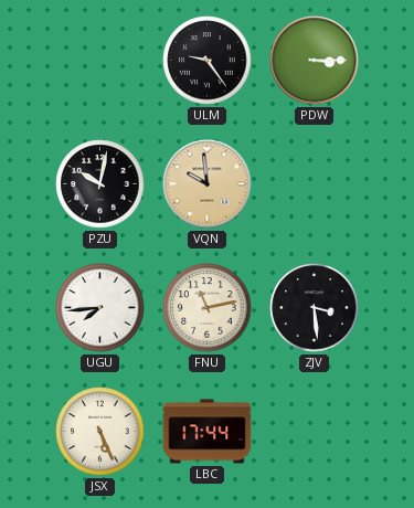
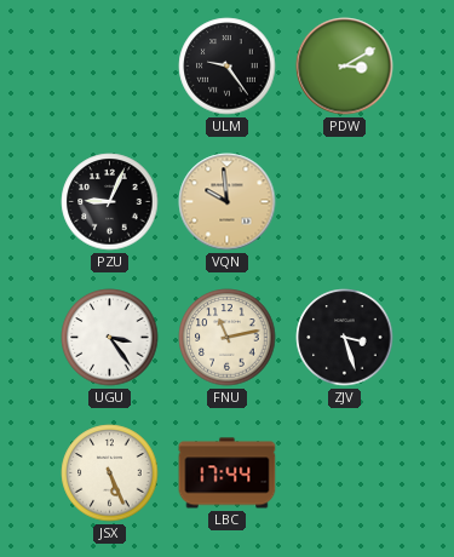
PDW: 3:15 -> 3:10
PZU: 10:02 -> 9:04
UGU: 7:44 -> 3:24
ZJV: 3:29 -> 3:27
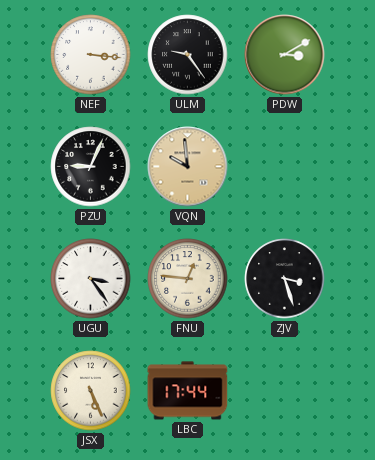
NEF: none -> 3:16
FNU: 11:13 -> 12:46
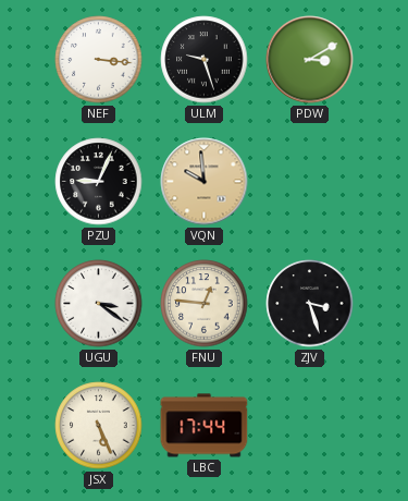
ULM: 9:24 -> 9:27
UGU: 3:24 -> 3:21
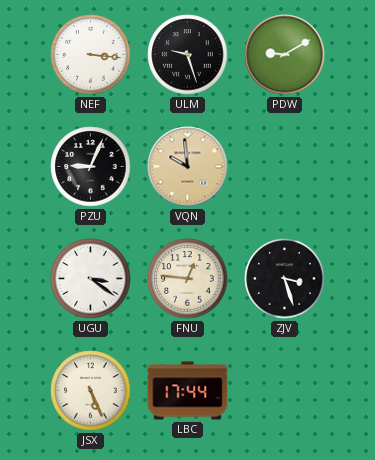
PDW: 3:10 -> 9:10
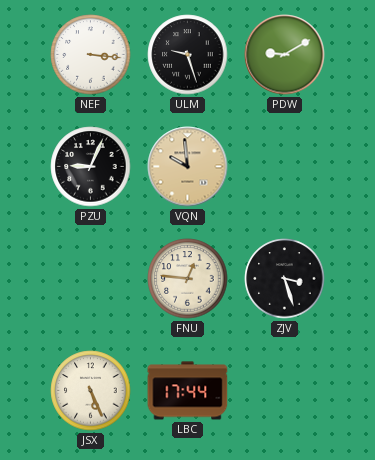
UGU: 3:21 -> none
